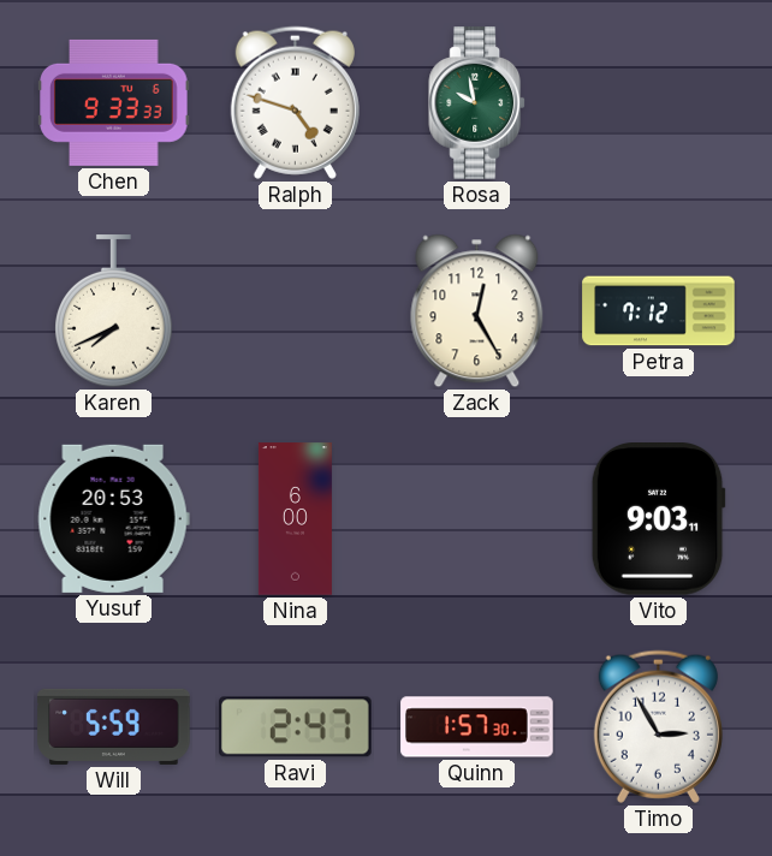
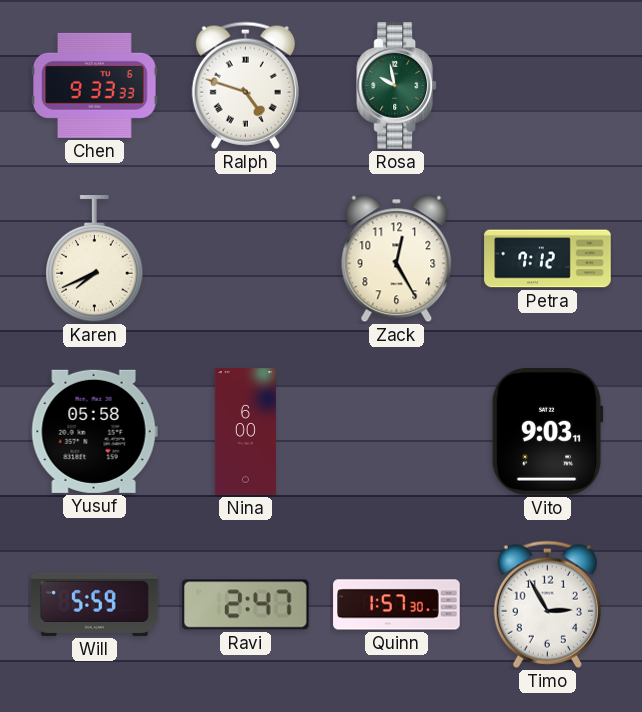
Yusuf: 20:53 -> 05:58
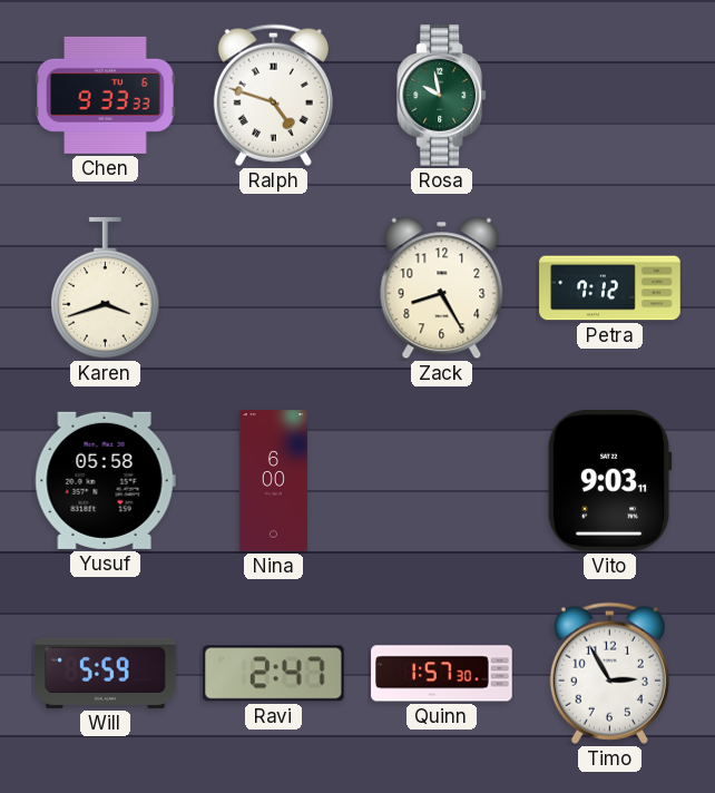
Karen: 7:41 -> 3:42
Zack: 12:25 -> 8:25
